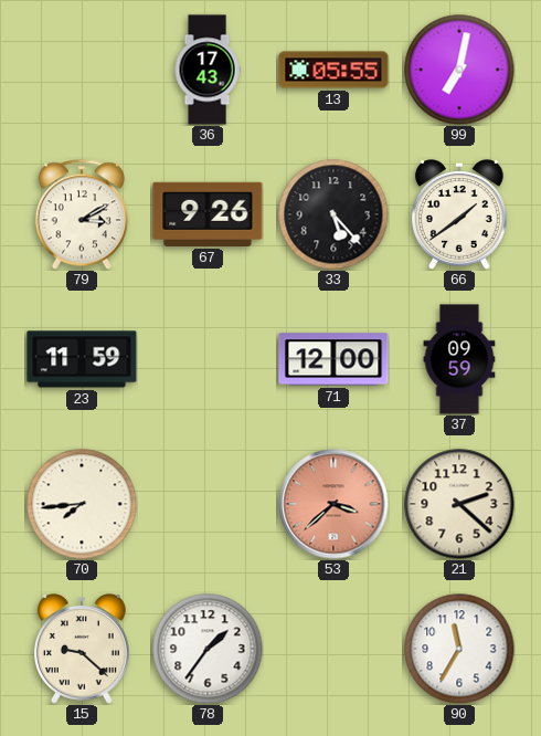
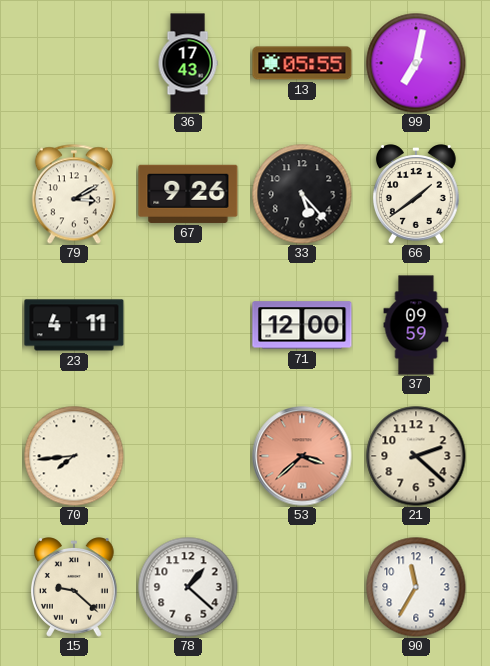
23: 11:59 -> 4:11
78: 1:36 -> 1:22
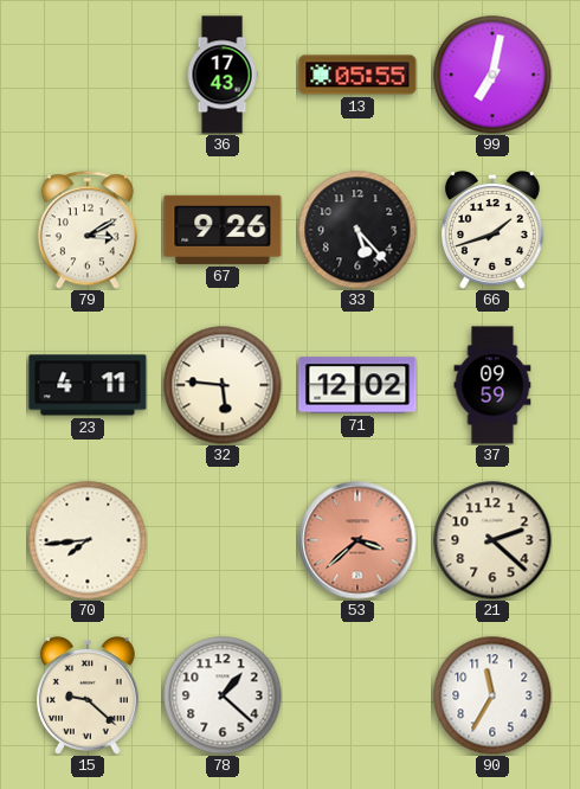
66: 1:39 -> 1:42
32: none -> 5:46
71: 12:00 -> 12:02
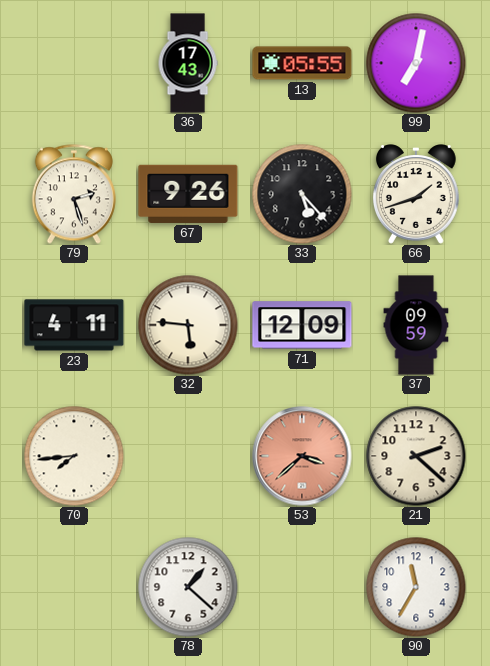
79: 3:10 -> 2:27
71: 12:02 -> 12:09
15: 9:22 -> none
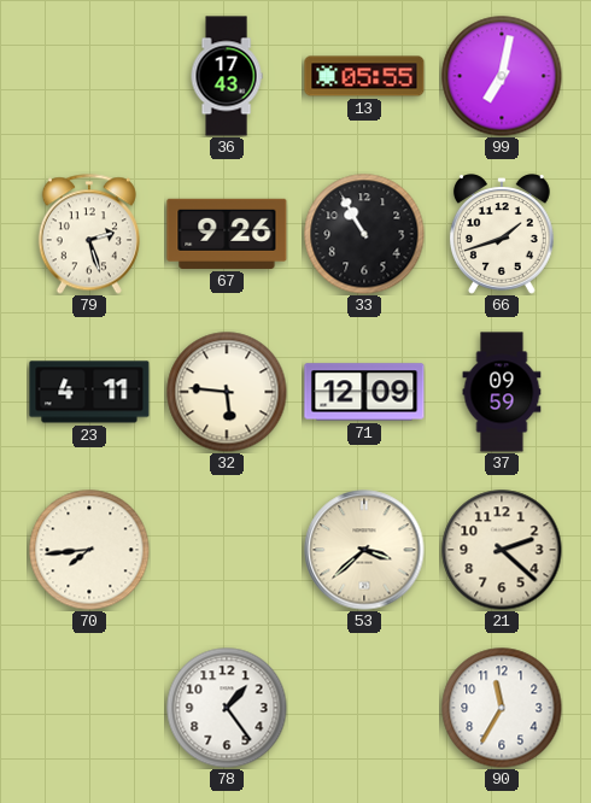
33: 5:23 -> 10:55
53 dial: salmon -> cream
78: 1:22 -> 1:24
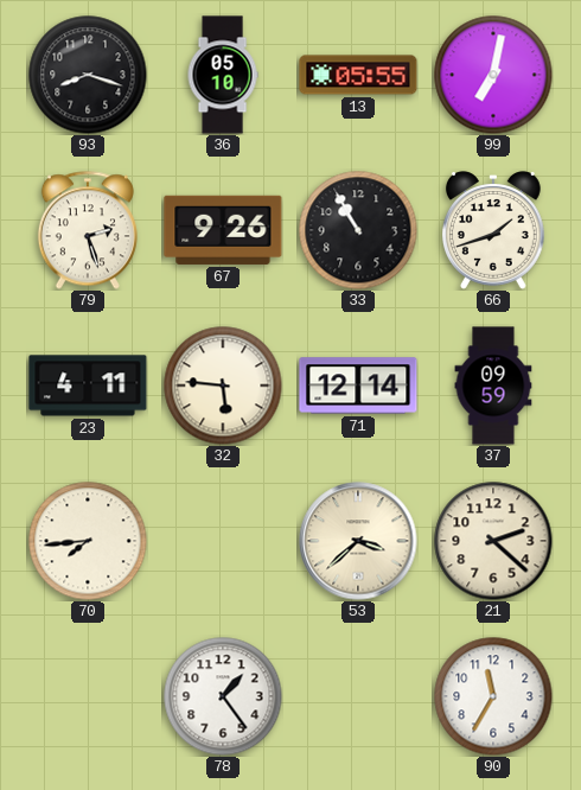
93: none -> 8:18
36: 17:43 -> 05:10
71: 12:09 -> 12:14
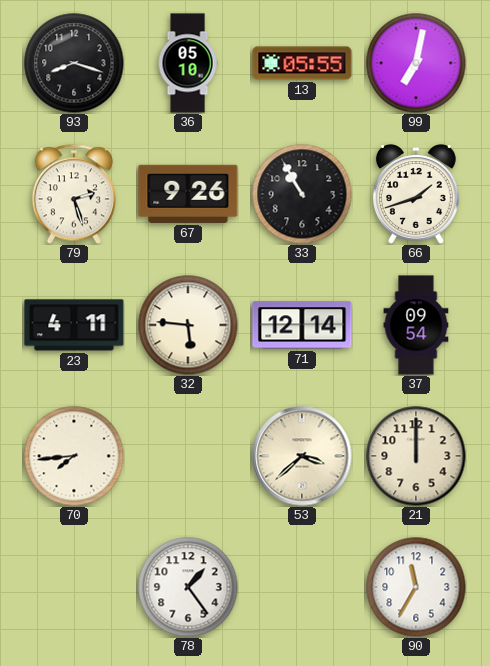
37: 09:59 -> 09:54
21: 2:22 -> 12:00
